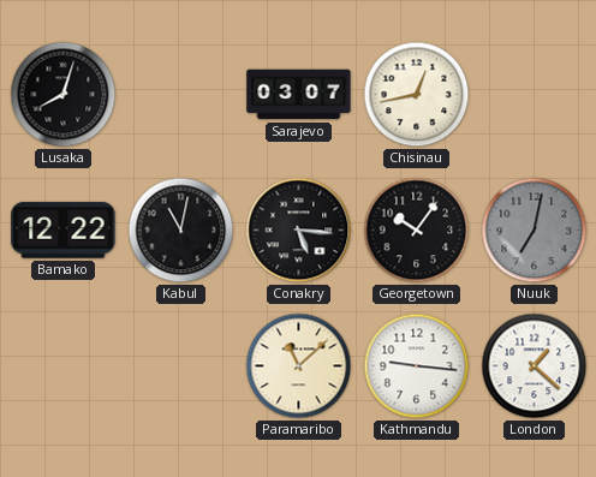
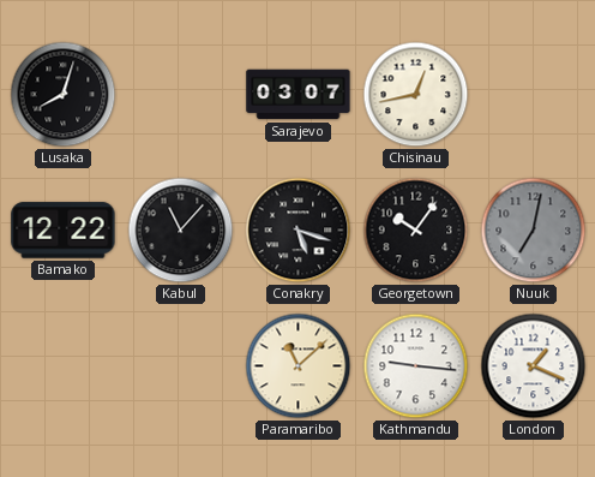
Kabul: 11:02 -> 11:07
Conakry: 5:16 -> 5:18
London: 1:22 -> 1:19
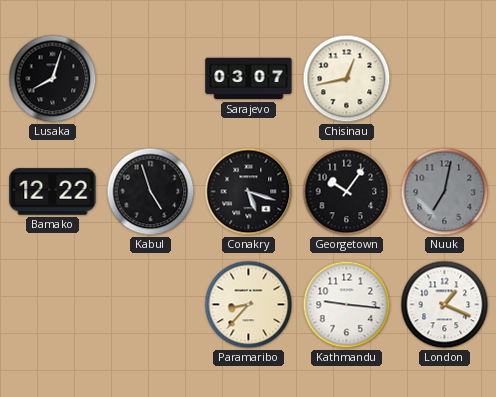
Kabul: 11:07 -> 4:57
Paramaribo: 11:08 -> 8:37
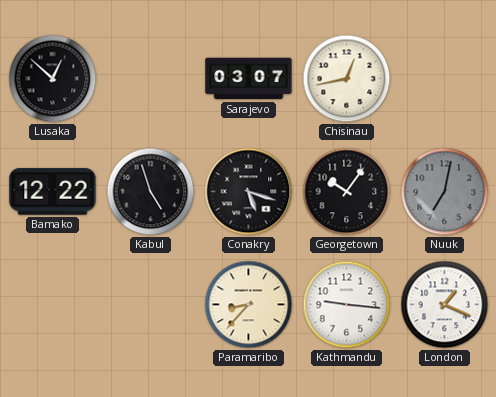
Lusaka: 8:03 -> 12:52
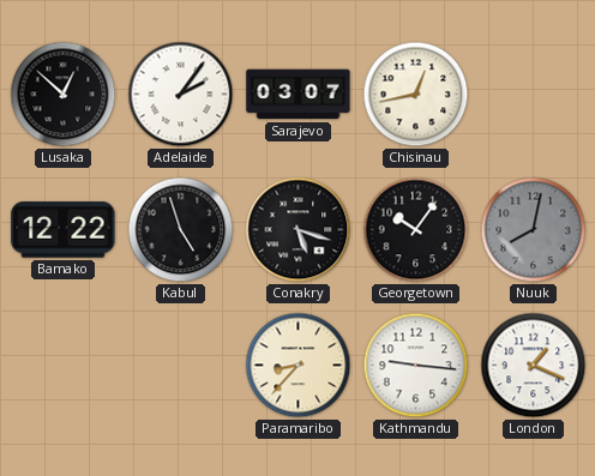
Adelaide: none -> 2:06
Nuuk: 7:02 -> 8:02
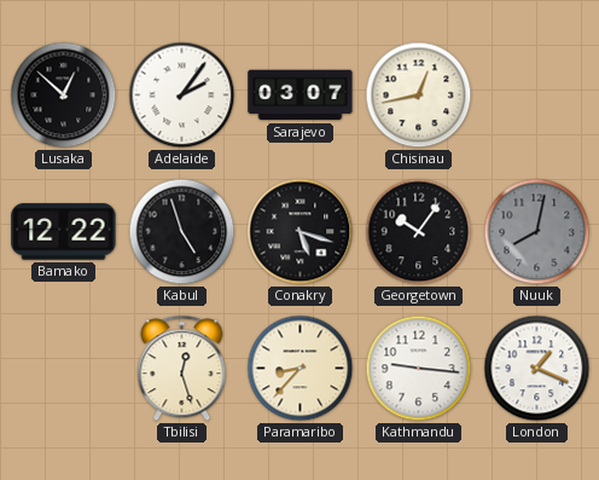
Tbilisi: none -> 12:27
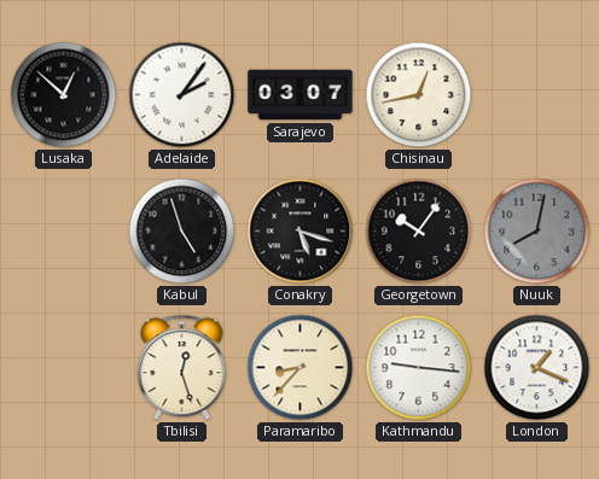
Bamako: 12:22 -> none
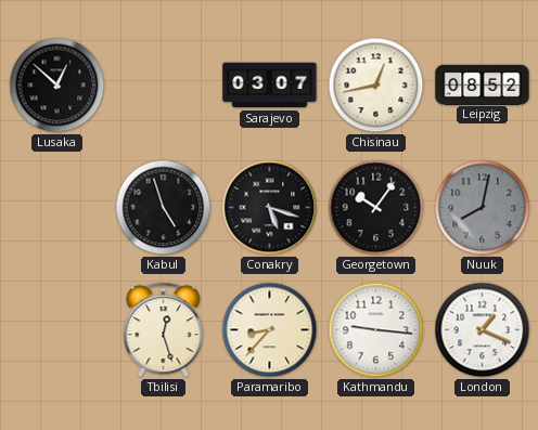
Adelaide: 2:06 -> none
Leipzig: none -> 08:52
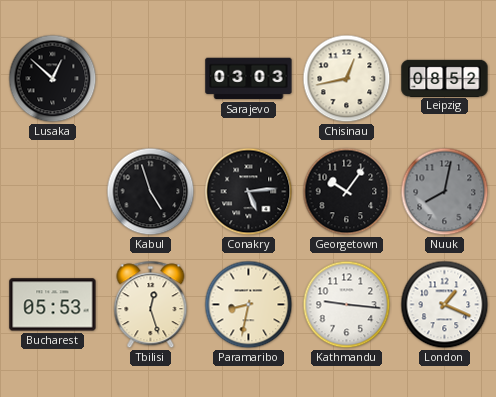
Sarajevo: 03:07 -> 03:03
Conakry: 5:18 -> 5:14
Bucharest: none -> 05:53
Paramaribo: 8:37 -> 8:32
